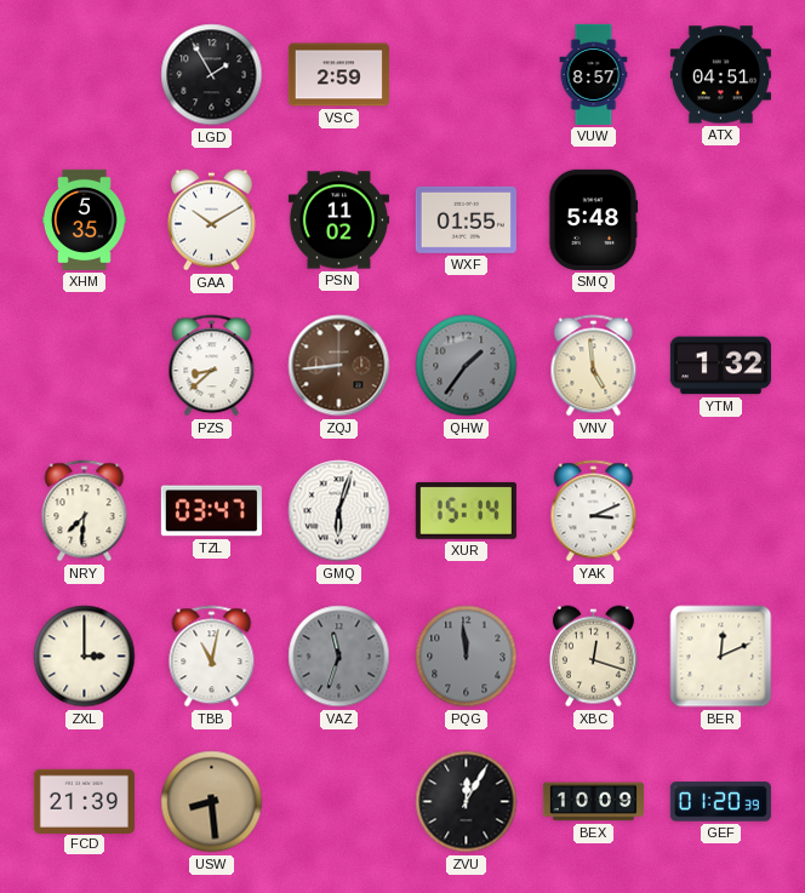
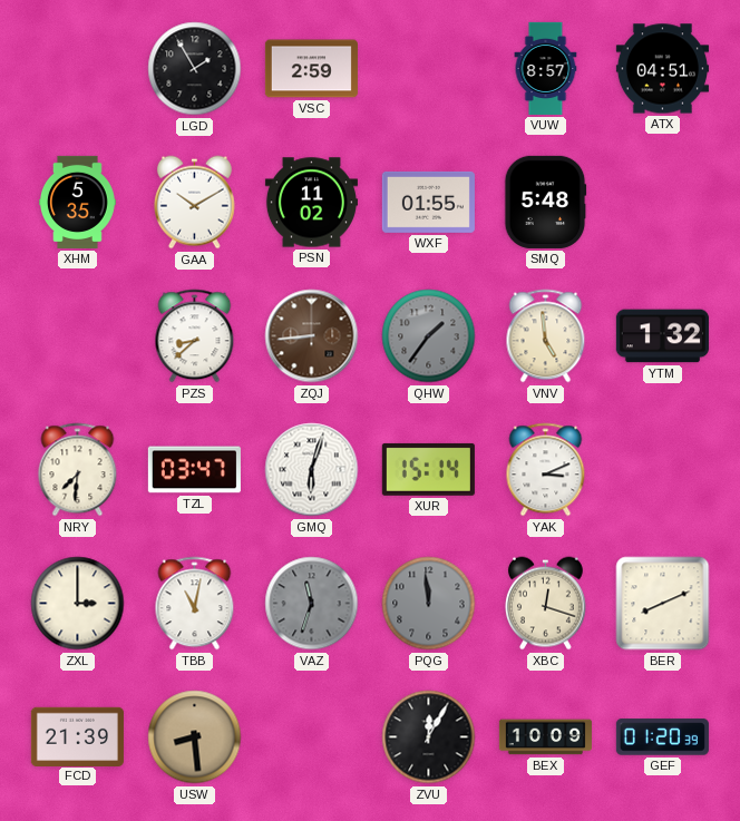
BER: 12:11 -> 8:11
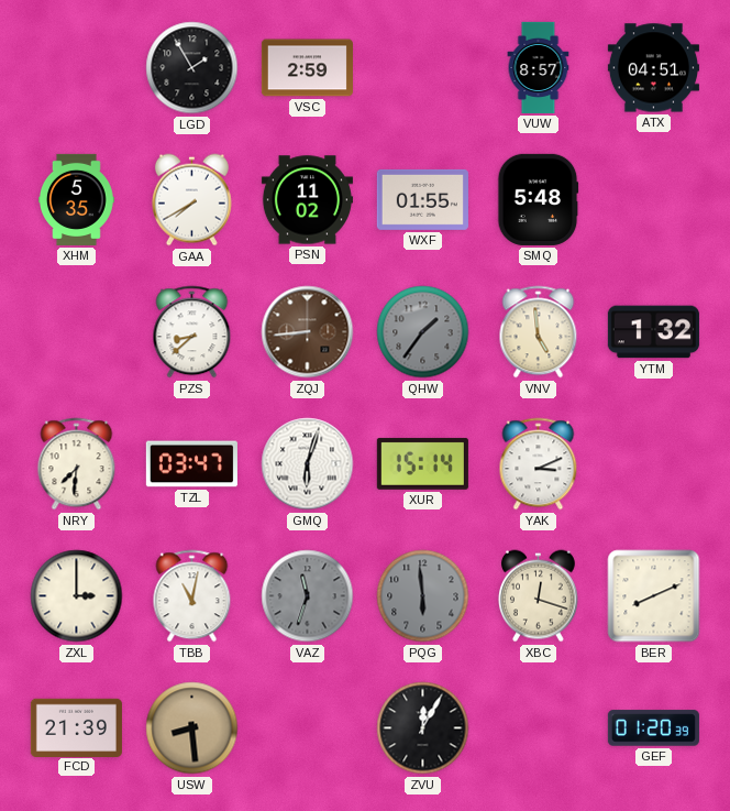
GAA: 10:10 -> 7:40
PQG: 11:59 -> 5:59
BEX: 10:09 -> none
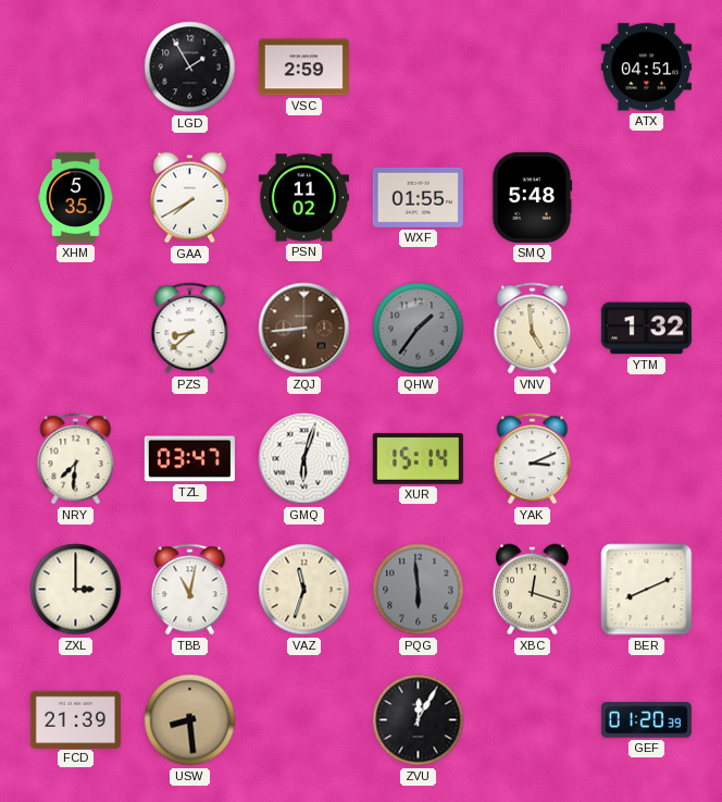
VUW: 8:57 -> none
VAZ dial: grey -> cream
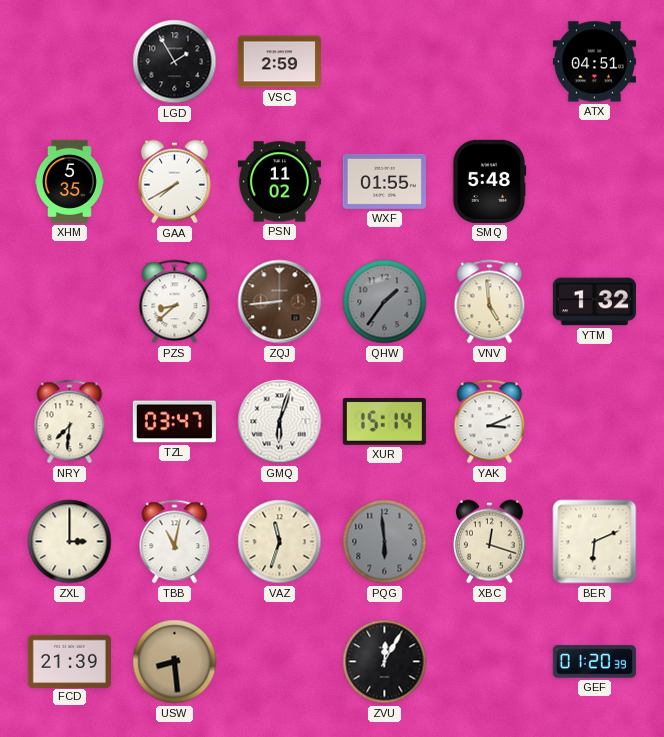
BER: 8:11 -> 6:11
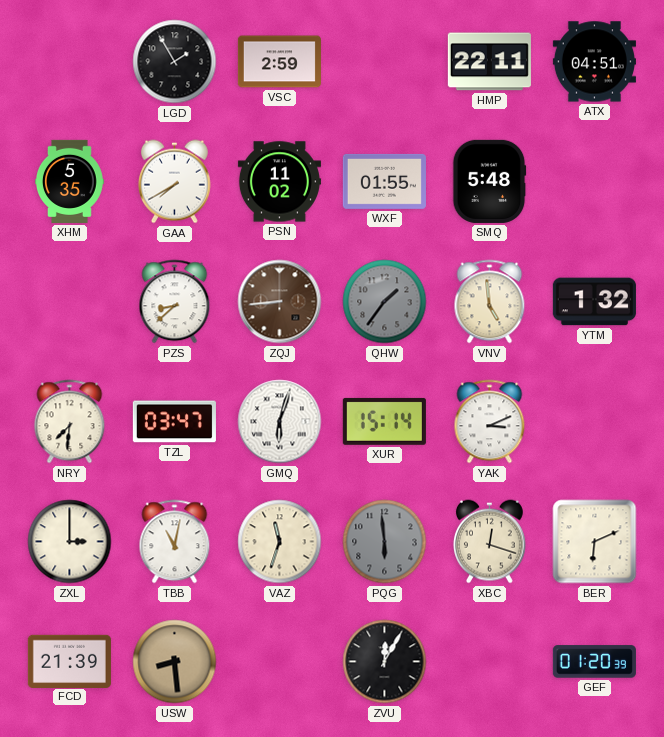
HMP: none -> 22:11
